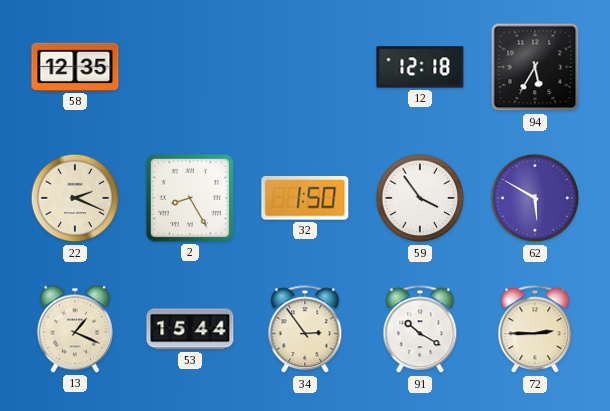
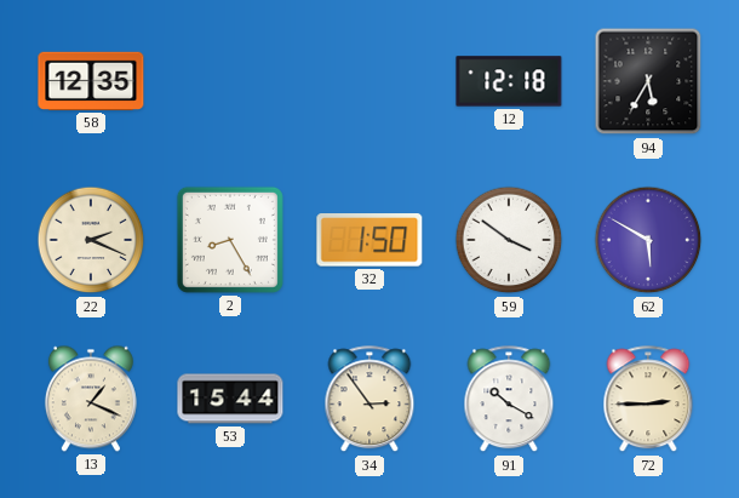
59: 3:54 -> 3:51
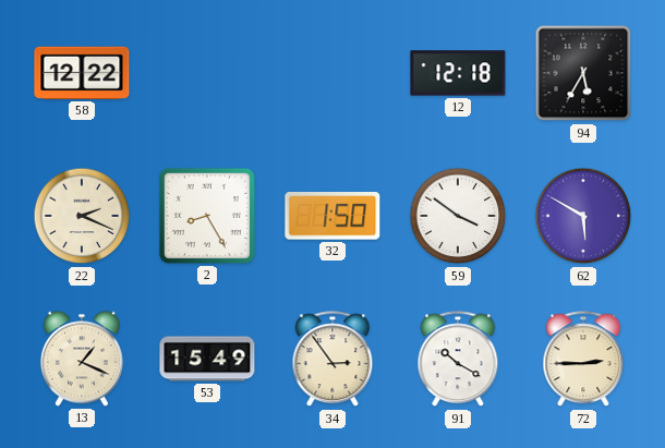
58: 12:35 -> 12:22
53: 15:44 -> 15:49
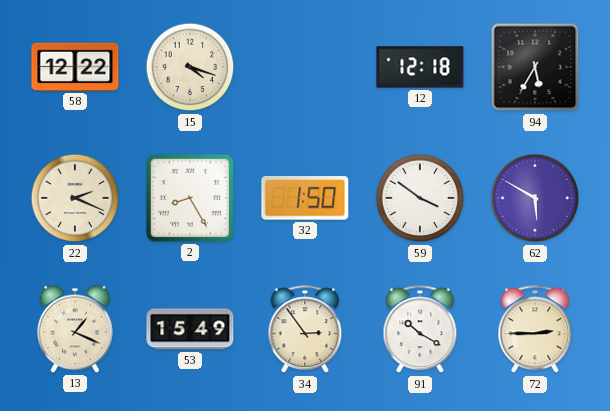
15: none -> 4:18
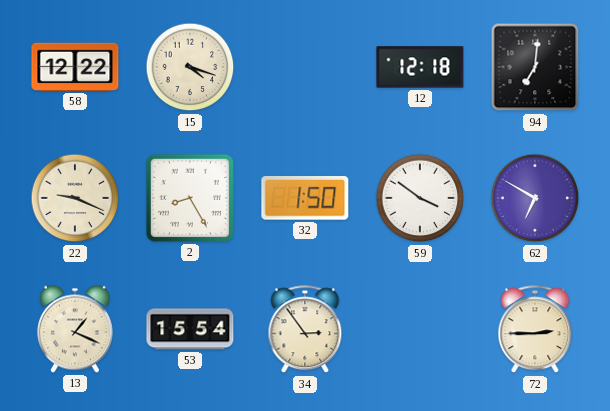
94: 5:35 -> 7:01
22: 2:19 -> 9:19
62: 5:50 -> 6:50
53: 15:49 -> 15:54
91: 10:20 -> none
